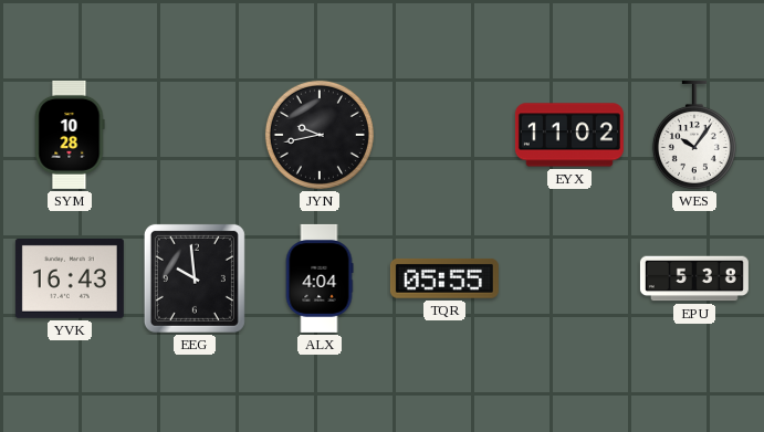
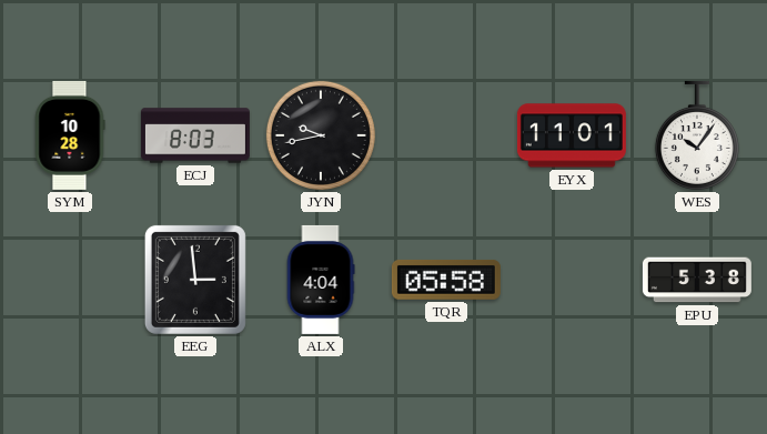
ECJ: none -> 8:03
EYX: 11:02 -> 11:01
YVK: 16:43 -> none
EEG: 9:59 -> 2:59
TQR: 05:55 -> 05:58
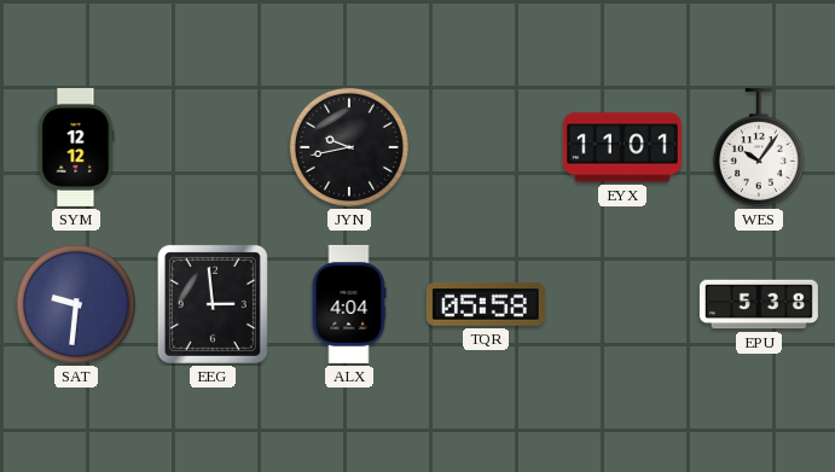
SYM: 10:28 -> 12:12
ECJ: 8:03 -> none
SAT: none -> 9:31
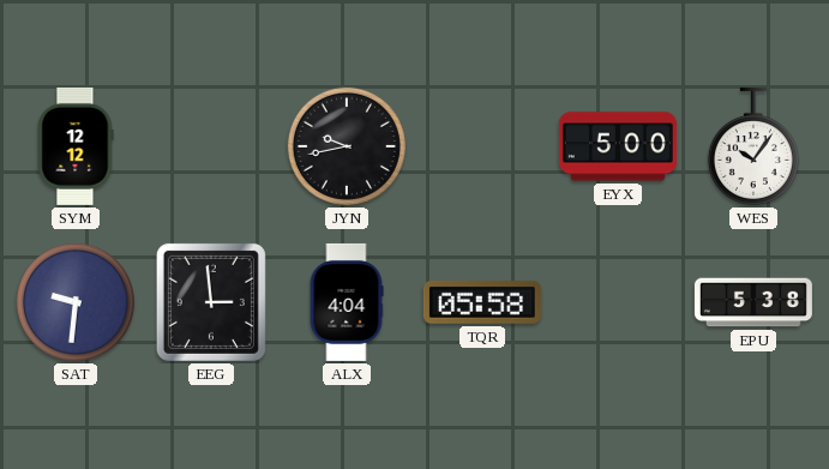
EYX: 11:01 -> 5:00
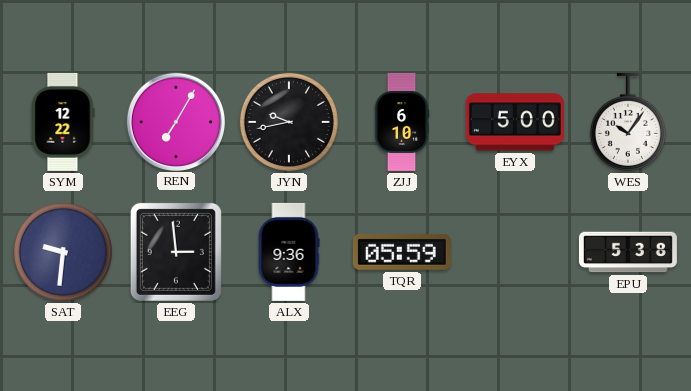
SYM: 12:12 -> 12:22
REN: none -> 7:05
ZJJ: none -> 6:10
ALX: 4:04 -> 9:36
TQR: 05:58 -> 05:59
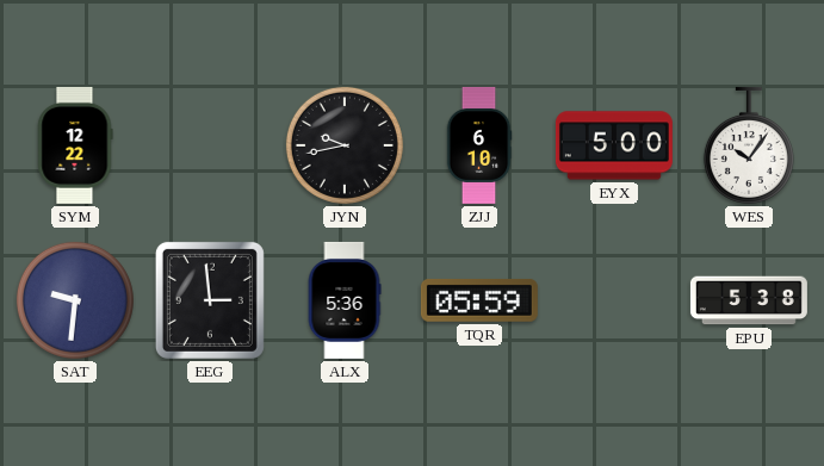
REN: 7:05 -> none
ALX: 9:36 -> 5:36
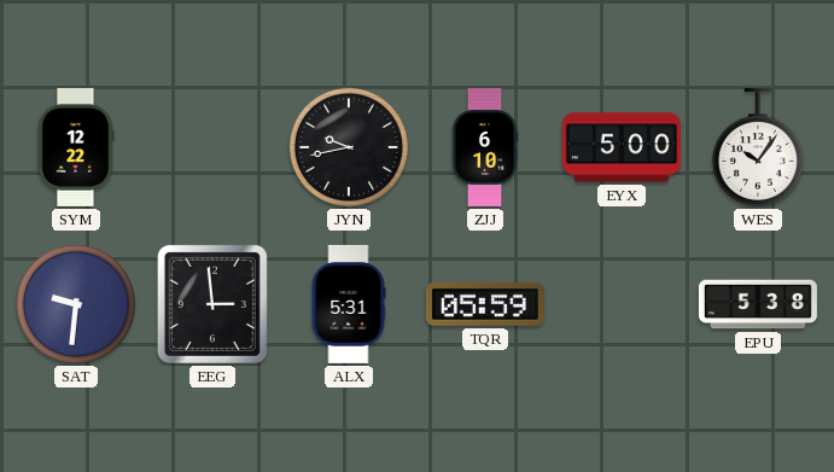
ALX: 5:36 -> 5:31
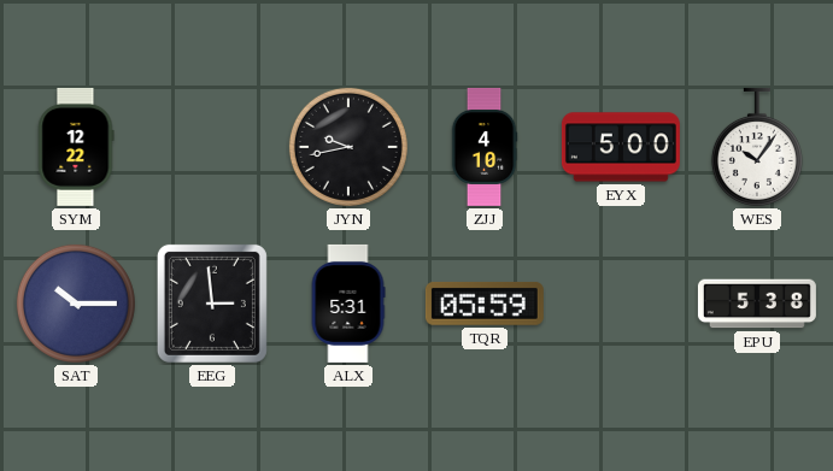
ZJJ: 6:10 -> 4:10
SAT: 9:31 -> 10:15
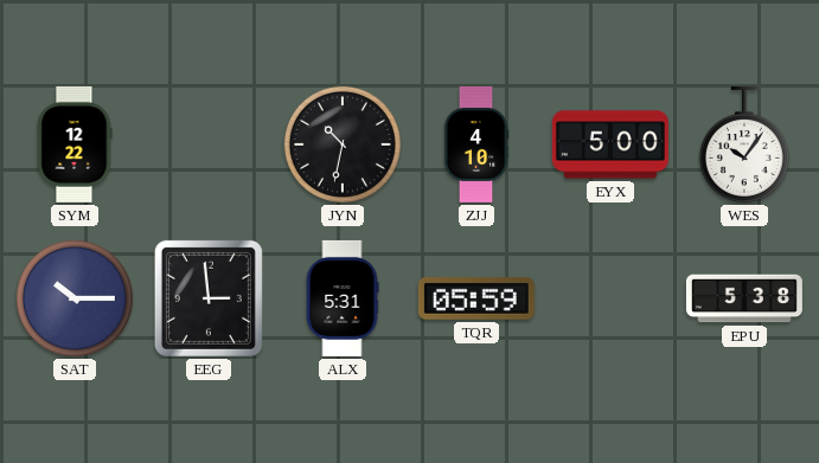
JYN: 9:43 -> 10:32
